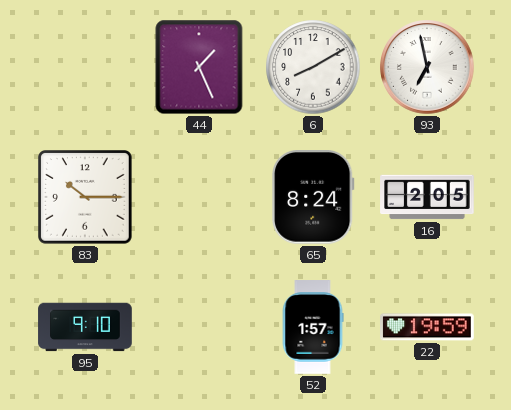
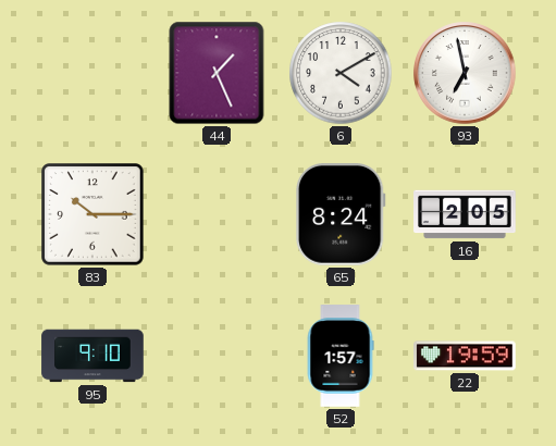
6: 8:10 -> 4:10
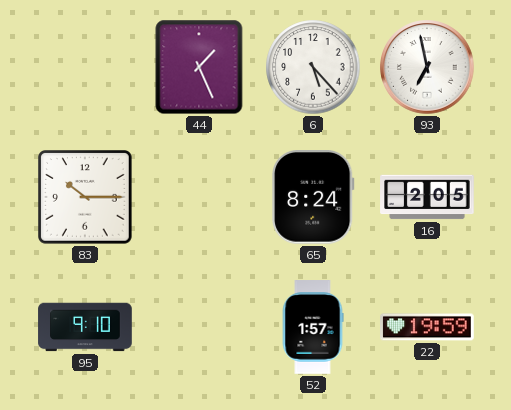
6: 4:10 -> 5:23
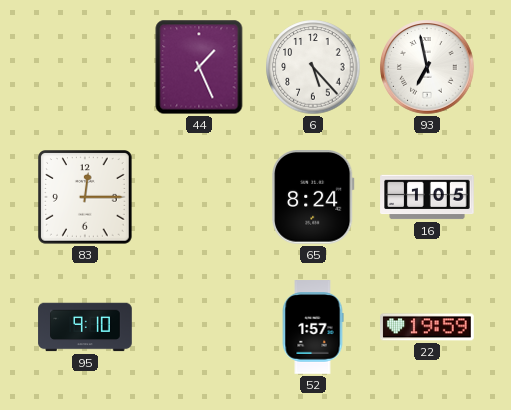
83: 10:15 -> 12:15
16: 2:05 -> 1:05
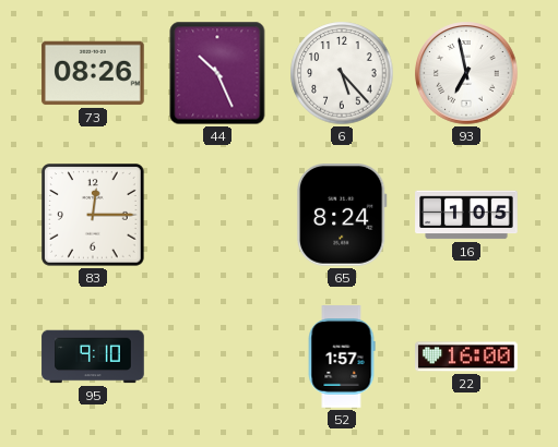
73: none -> 08:26
44: 1:26 -> 10:26
22: 19:59 -> 16:00
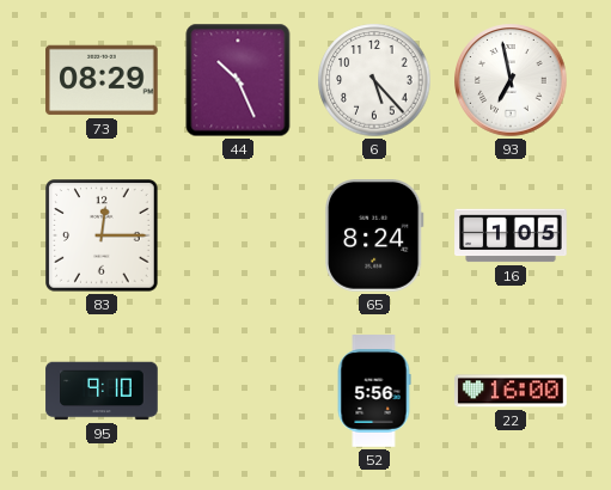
73: 08:26 -> 08:29
52: 1:57 -> 5:56
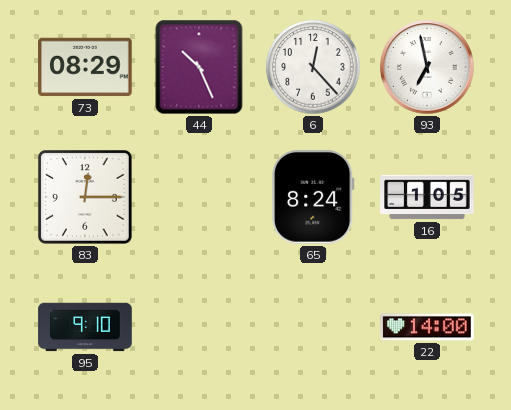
6: 5:23 -> 12:23
52: 5:56 -> none
22: 16:00 -> 14:00
